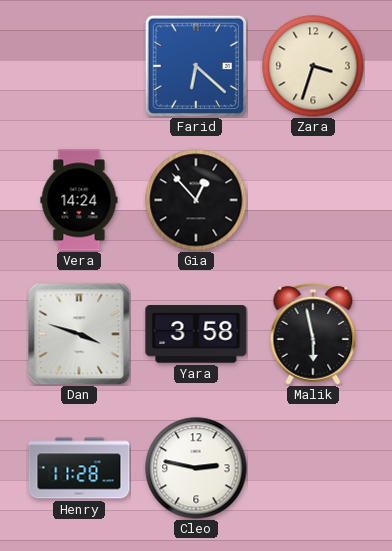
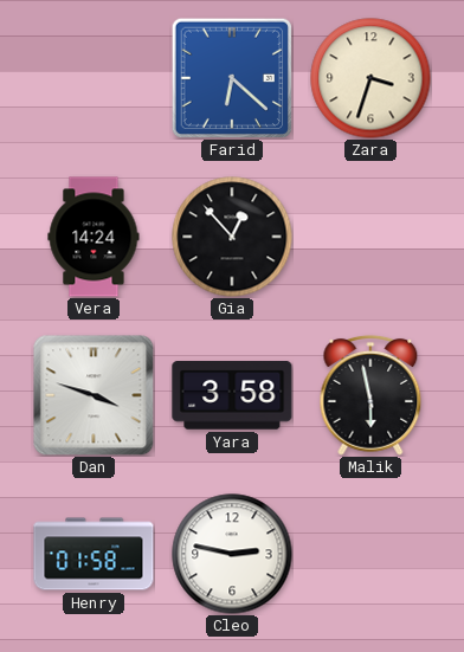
Henry: 11:28 -> 01:58
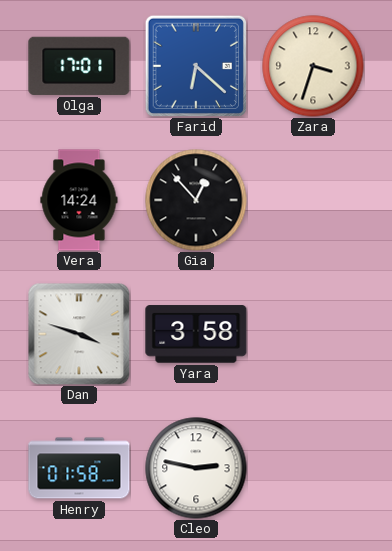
Olga: none -> 17:01
Malik: 5:58 -> none
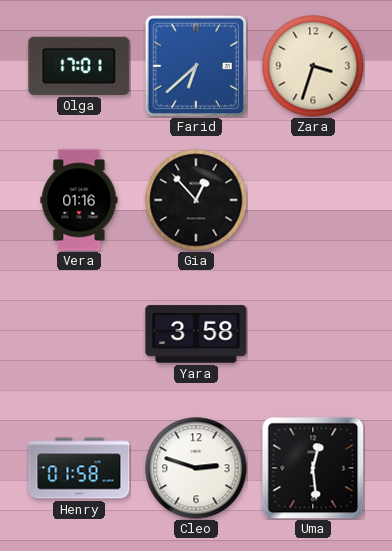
Farid: 6:22 -> 6:38
Vera: 14:24 -> 01:16
Dan: 3:48 -> none
Cleo: 2:47 -> 2:48
Uma: none -> 12:29
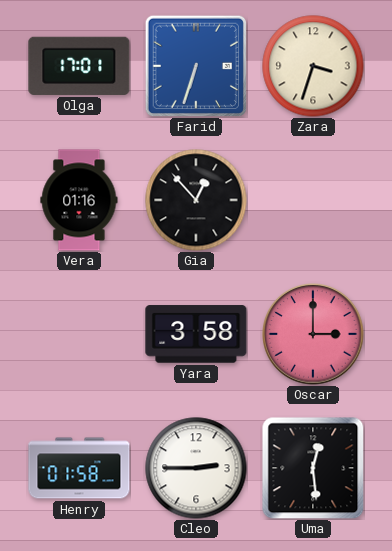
Farid: 6:38 -> 6:33
Oscar: none -> 3:00
Cleo: 2:48 -> 2:45
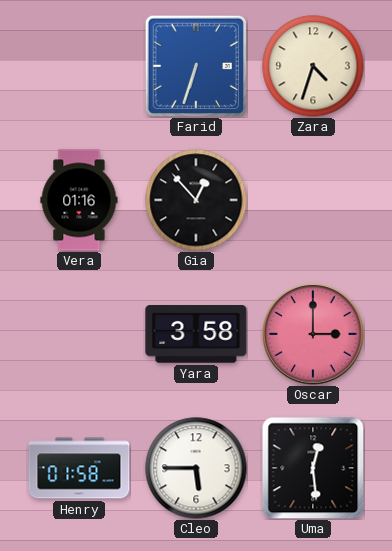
Olga: 17:01 -> none
Zara: 3:33 -> 4:33
Cleo: 2:45 -> 5:45
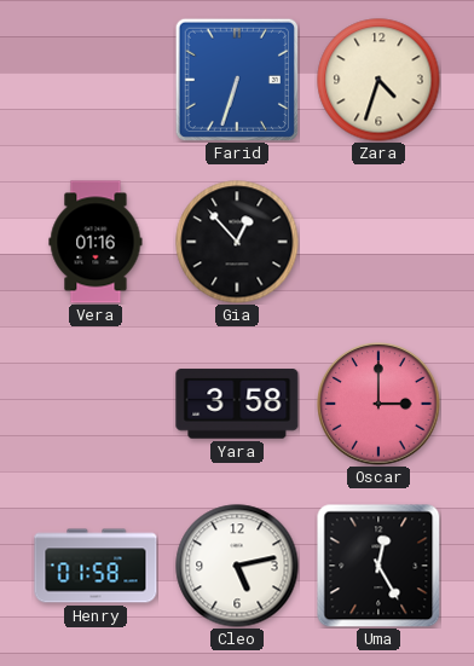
Cleo: 5:45 -> 5:13
Uma: 12:29 -> 12:25
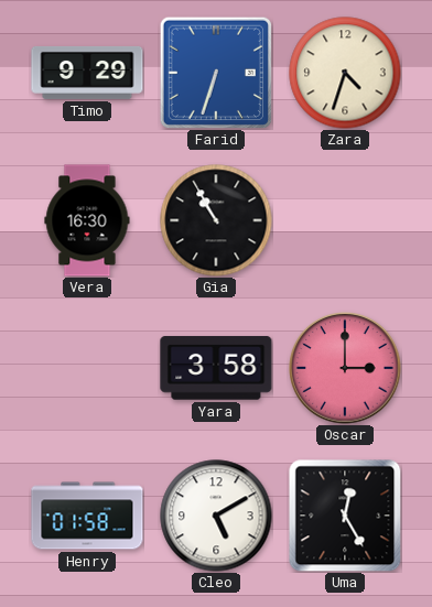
Timo: none -> 9:29
Vera: 01:16 -> 16:30
Gia: 12:53 -> 10:55
Cleo: 5:13 -> 5:10
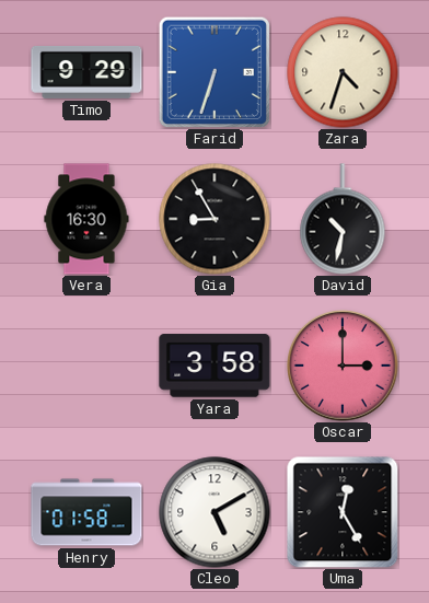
Gia: 10:55 -> 8:55
David: none -> 10:32
